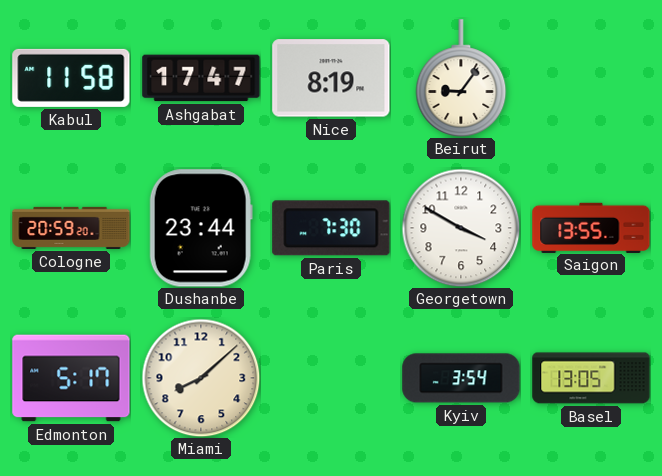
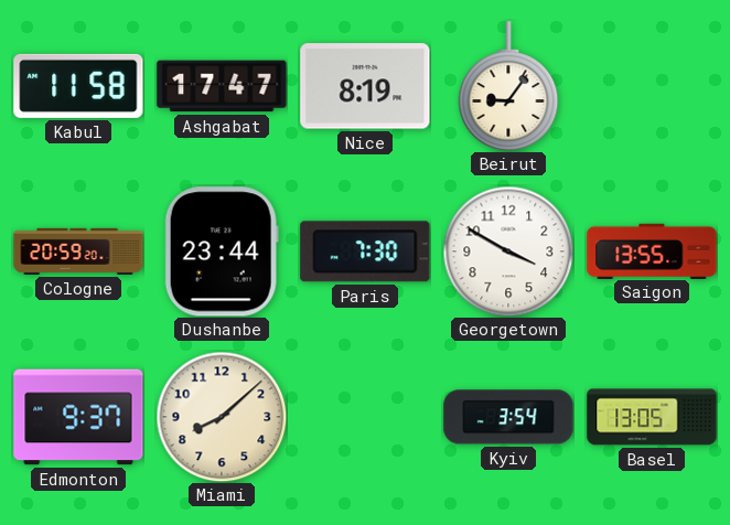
Edmonton: 5:17 -> 9:37
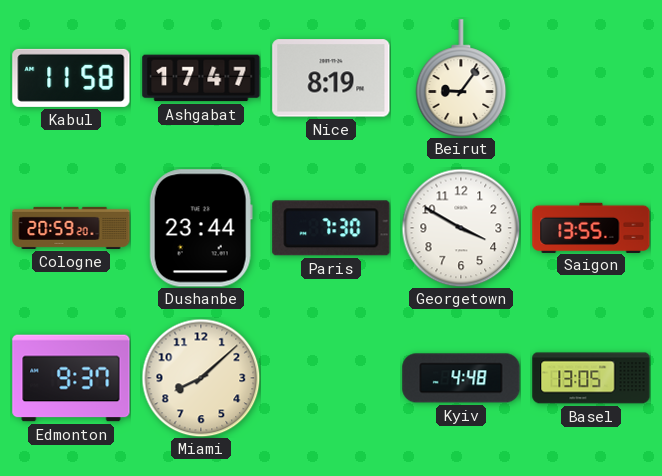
Kyiv: 3:54 -> 4:48
